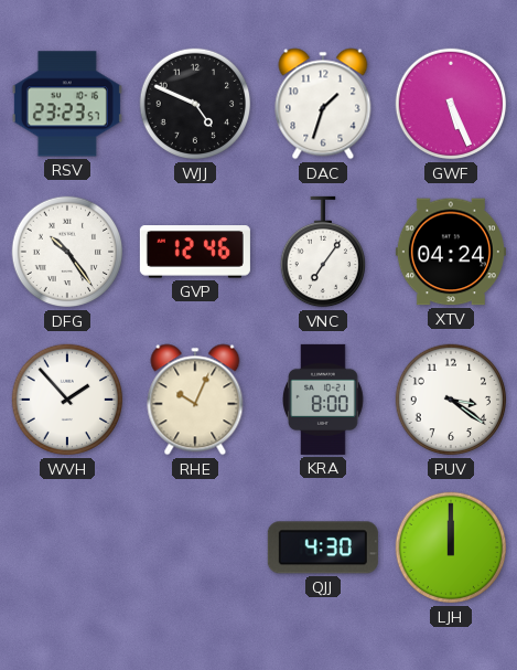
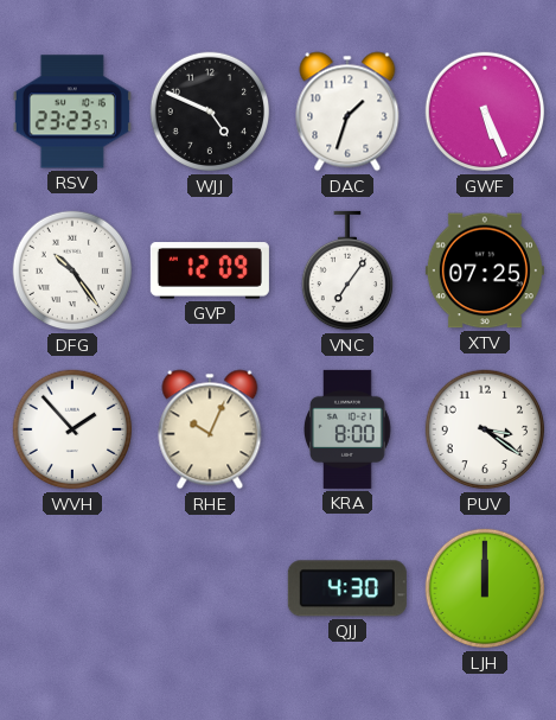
GVP: 12:46 -> 12:09
XTV: 04:24 -> 07:25
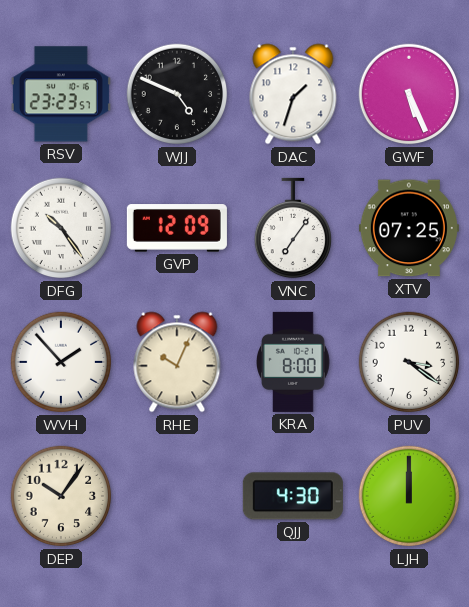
DEP: none -> 10:06
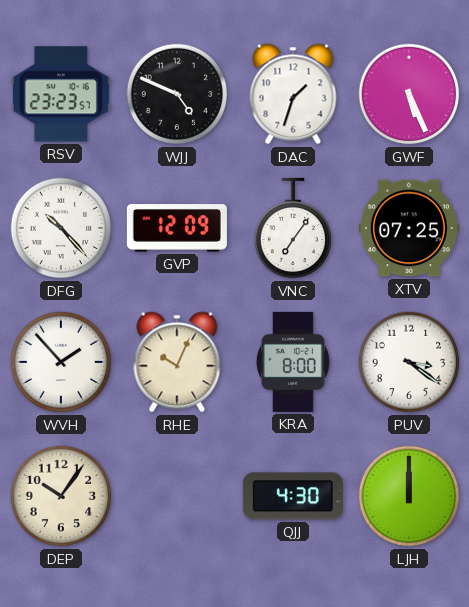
DFG: 10:24 -> 10:23
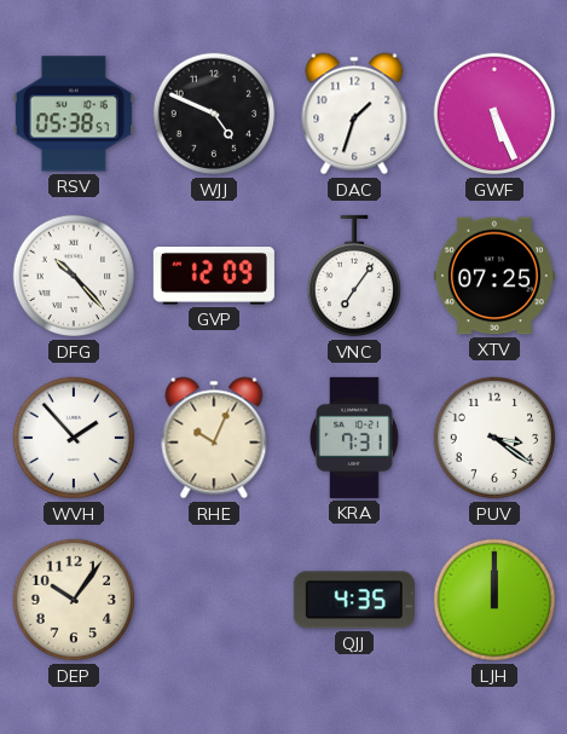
RSV: 23:23 -> 05:38
KRA: 8:00 -> 7:31
QJJ: 4:30 -> 4:35
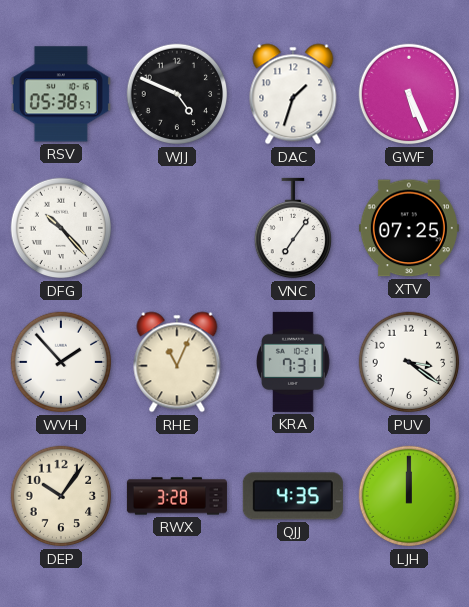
GVP: 12:09 -> none
RHE: 10:04 -> 11:04
RWX: none -> 3:28
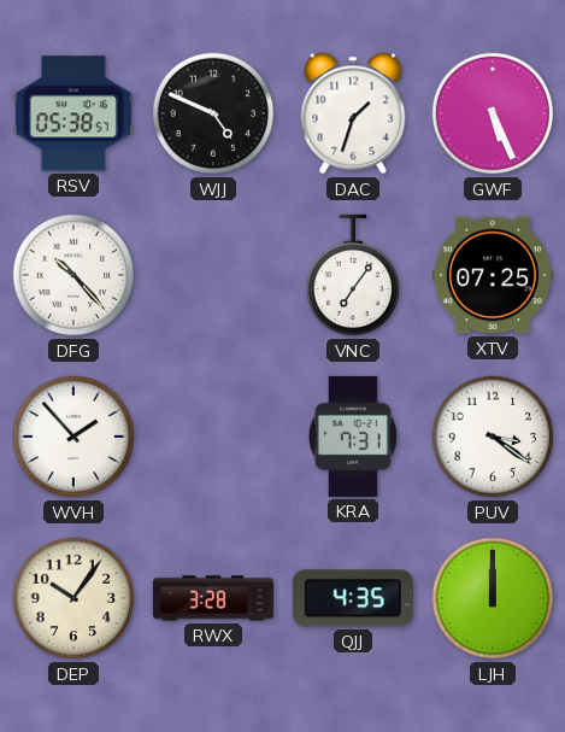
RHE: 11:04 -> none
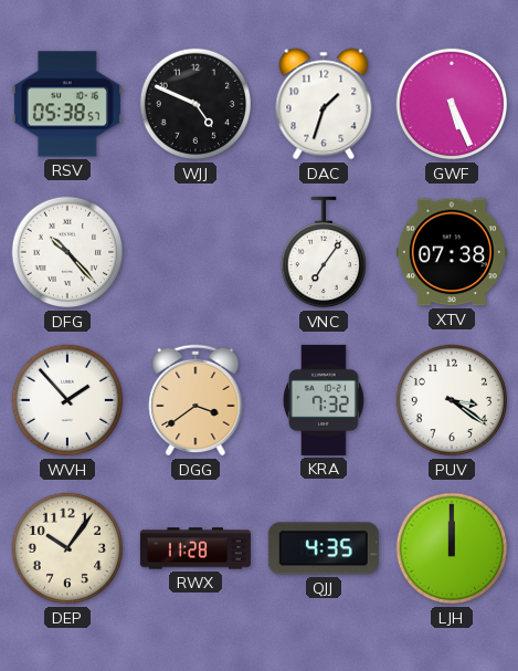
XTV: 07:25 -> 07:38
DGG: none -> 3:39
KRA: 7:31 -> 7:32
RWX: 3:28 -> 11:28
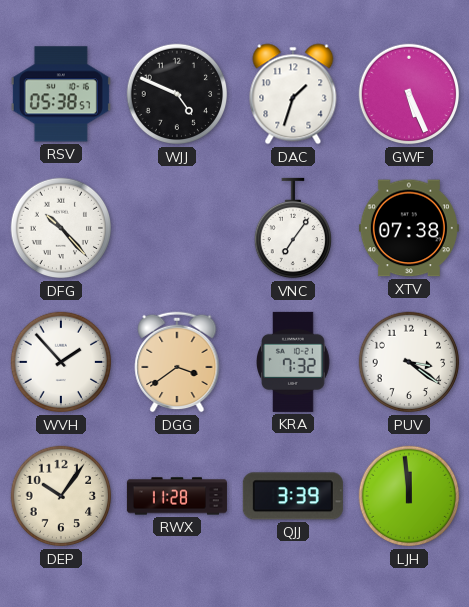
QJJ: 4:35 -> 3:39
LJH: 12:00 -> 11:59
